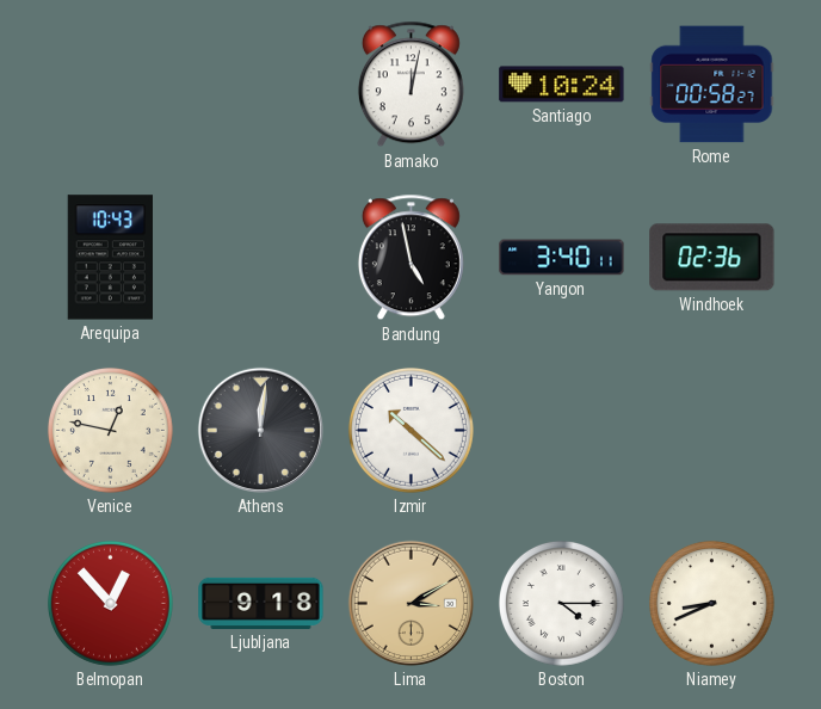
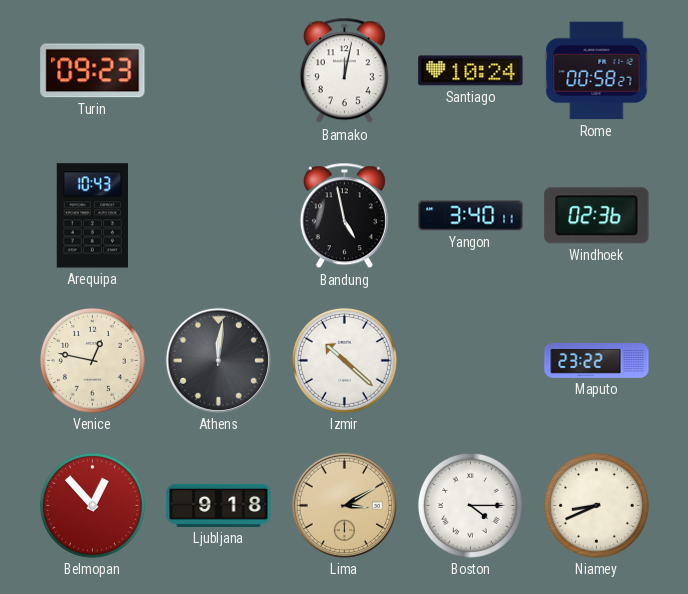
Turin: none -> 09:23
Maputo: none -> 23:22
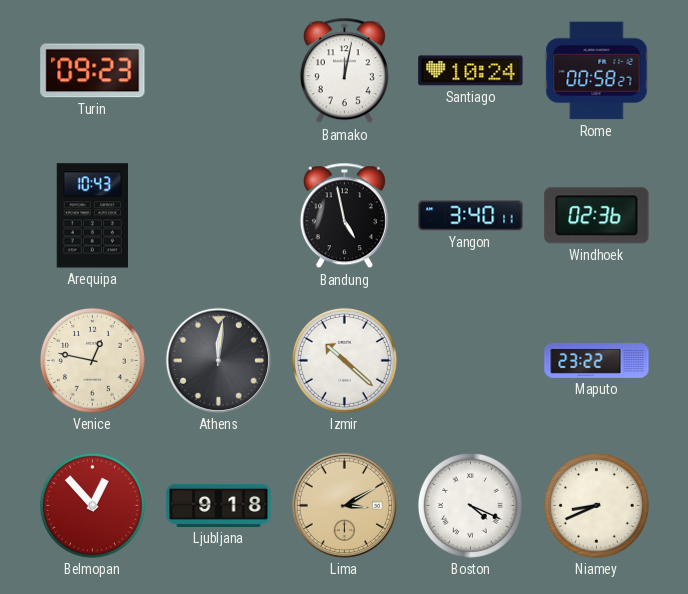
Boston: 4:15 -> 4:19
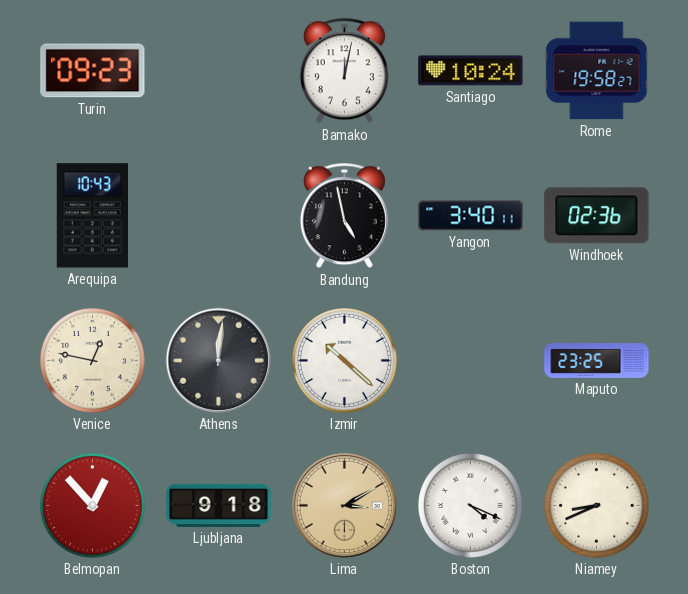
Rome: 00:58 -> 19:58
Maputo: 23:22 -> 23:25
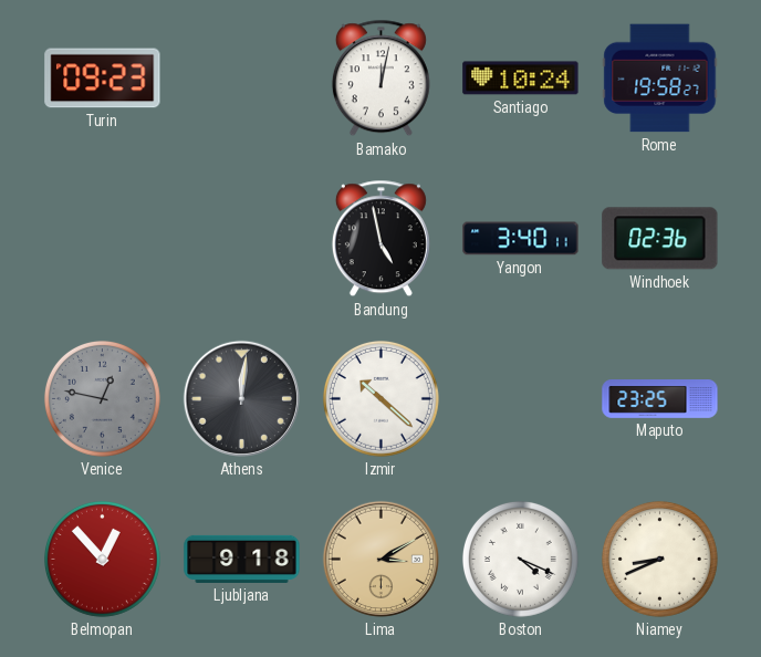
Arequipa: 10:43 -> none
Venice dial: cream -> grey
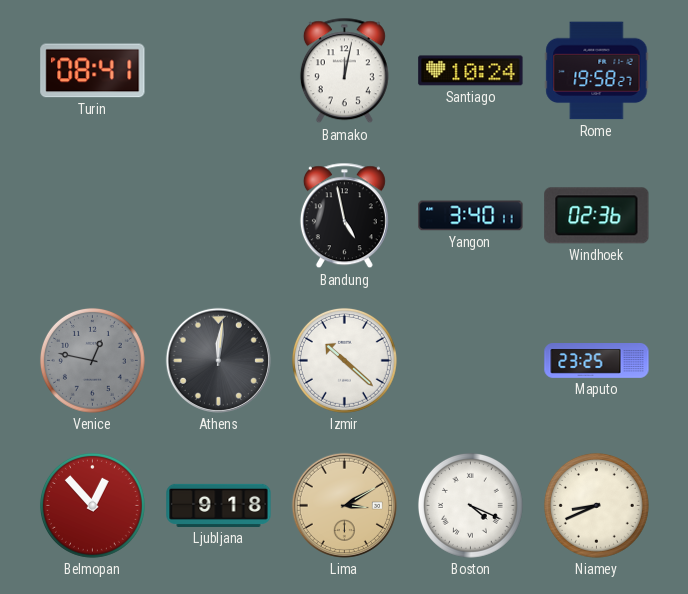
Turin: 09:23 -> 08:41
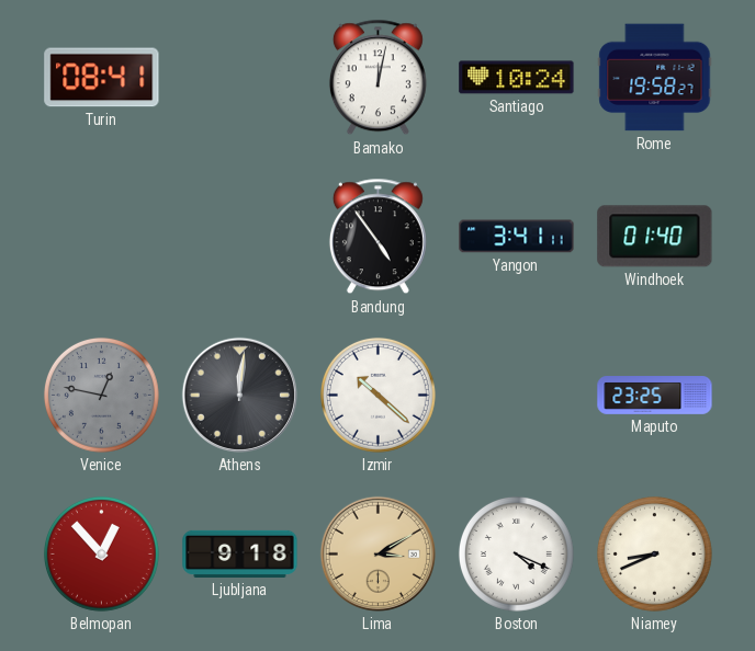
Bandung: 4:58 -> 4:54
Yangon: 3:40 -> 3:41
Windhoek: 02:36 -> 01:40
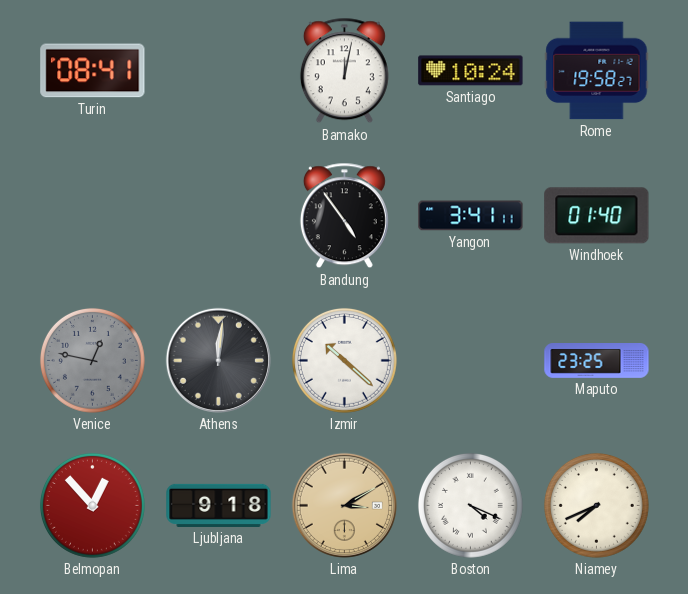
Niamey: 8:41 -> 7:41
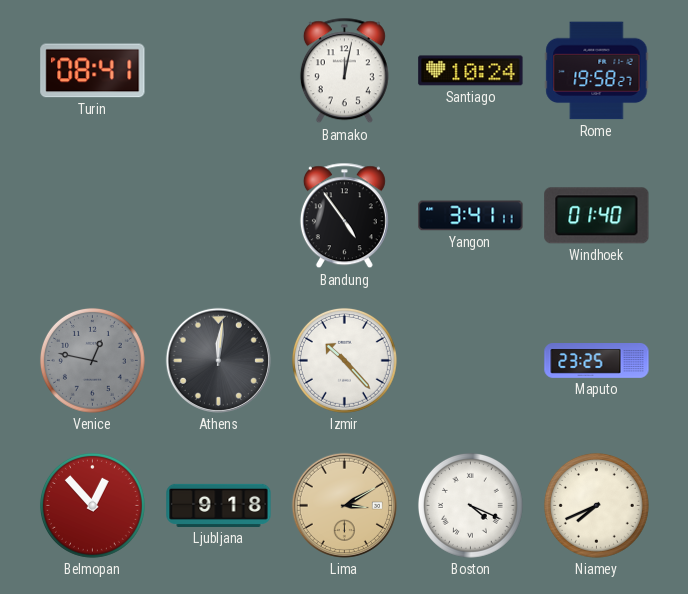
Izmir: 10:22 -> 10:23
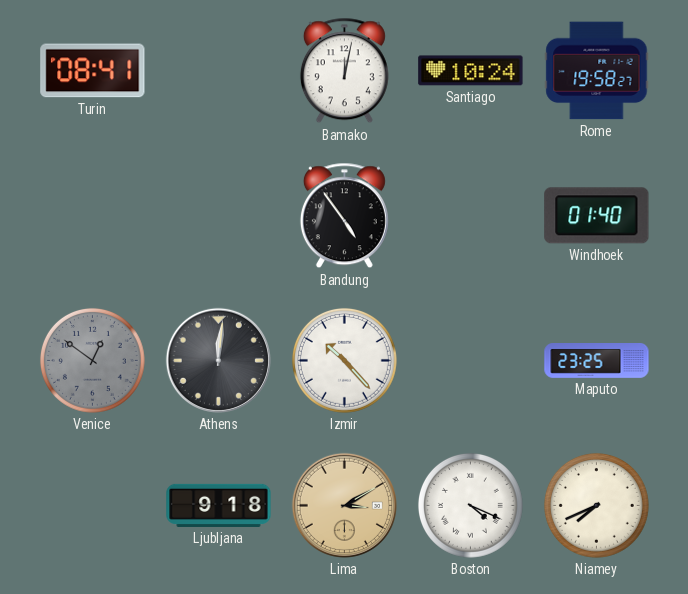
Yangon: 3:41 -> none
Venice: 12:47 -> 12:51
Belmopan: 12:53 -> none
